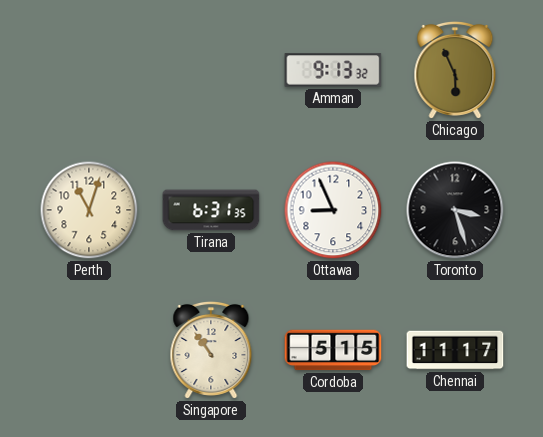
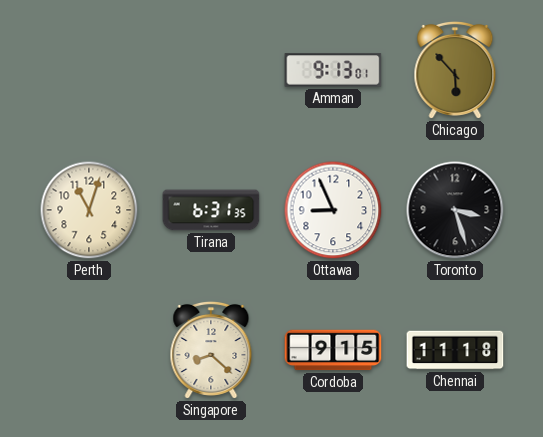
Amman: 9:13:32 -> 9:13:01
Chicago: 5:56 -> 5:53
Singapore: 10:54 -> 8:22
Cordoba: 5:15 -> 9:15
Chennai: 11:17 -> 11:18
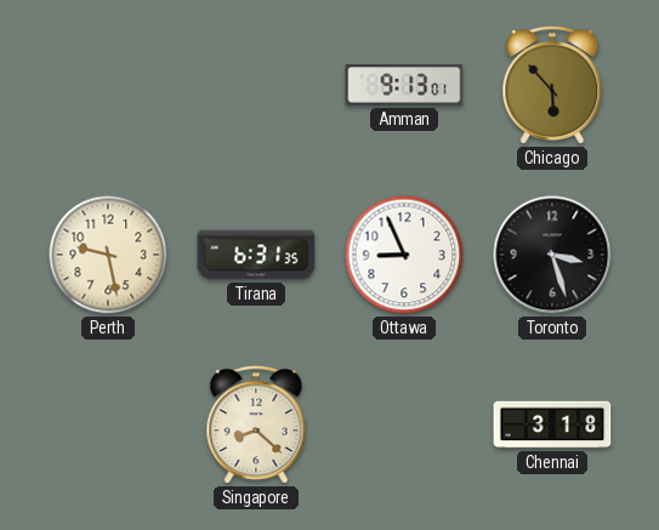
Perth: 11:03 -> 9:28
Cordoba: 9:15 -> none
Chennai: 11:18 -> 3:18
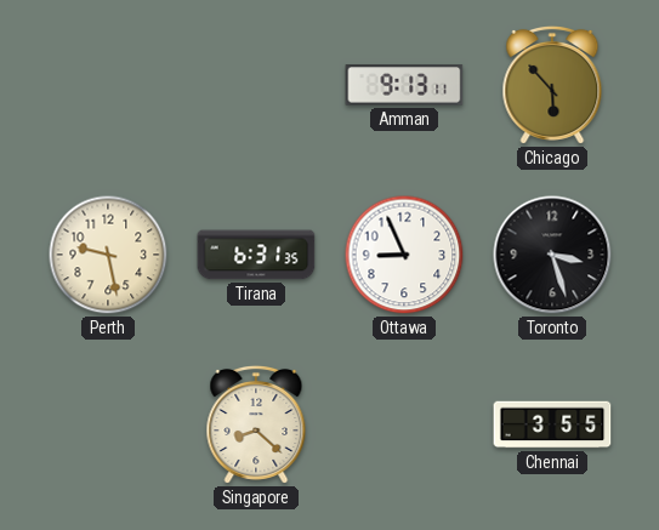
Amman: 9:13:01 -> 9:13:11
Chennai: 3:18 -> 3:55
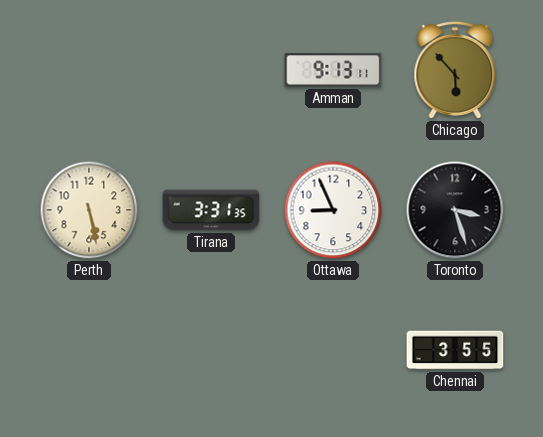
Perth: 9:28 -> 5:28
Tirana: 6:31 -> 3:31
Singapore: 8:22 -> none
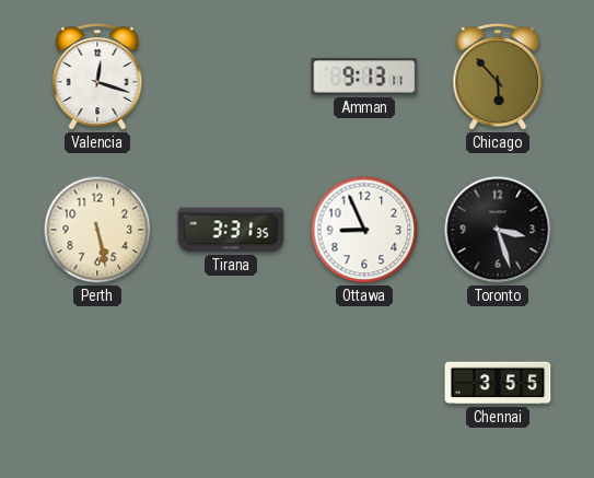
Valencia: none -> 12:18
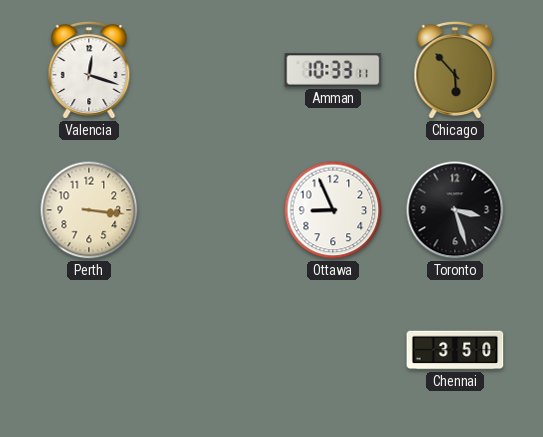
Amman: 9:13 -> 10:33
Perth: 5:28 -> 3:16
Tirana: 3:31 -> none
Chennai: 3:55 -> 3:50
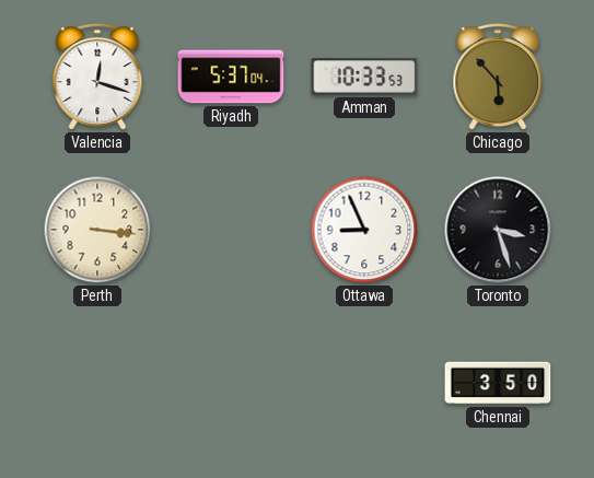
Riyadh: none -> 5:37
Amman: 10:33:11 -> 10:33:53
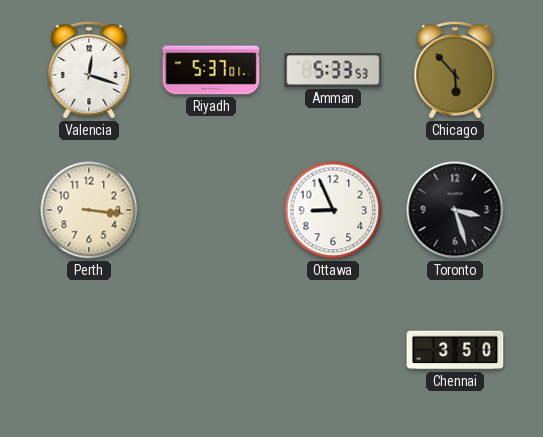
Riyadh: 5:37:04 -> 5:37:01
Amman: 10:33 -> 5:33
